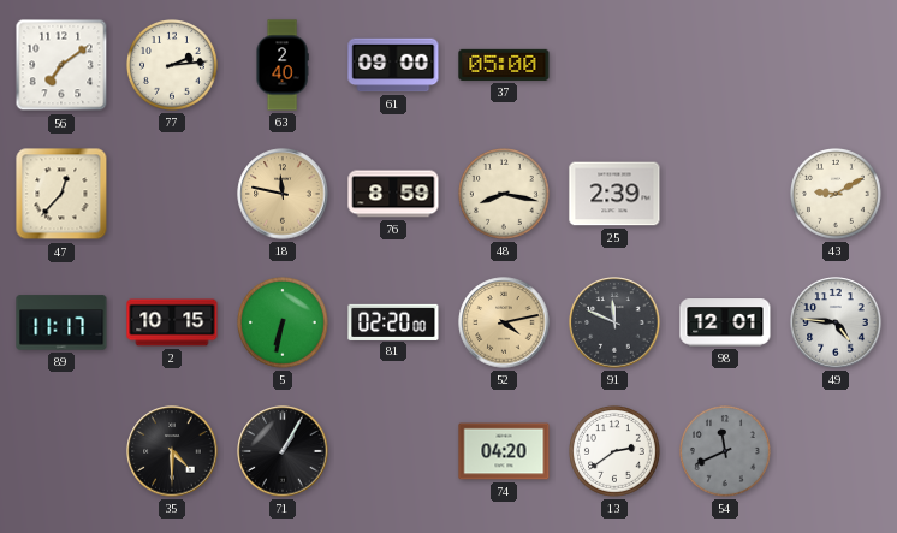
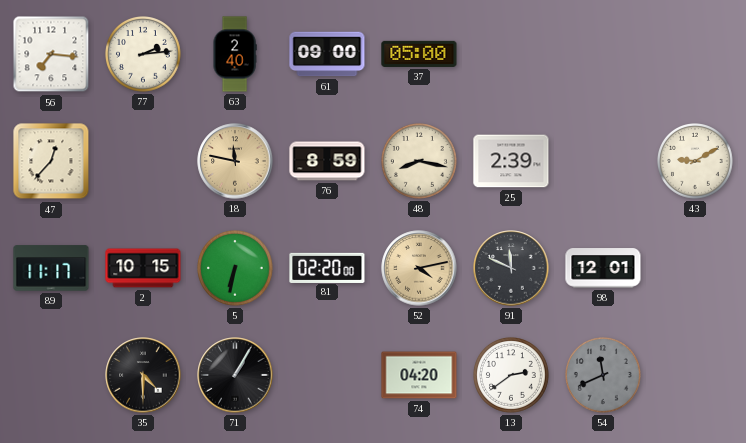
56: 7:09 -> 7:16
49: 4:46 -> none
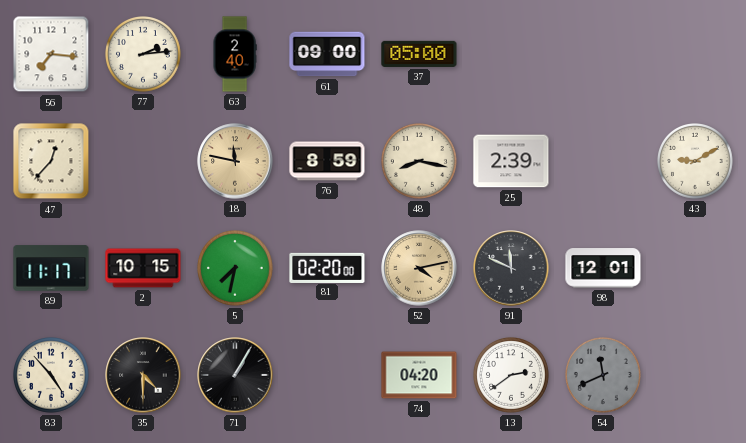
5: 6:32 -> 7:32
83: none -> 4:53
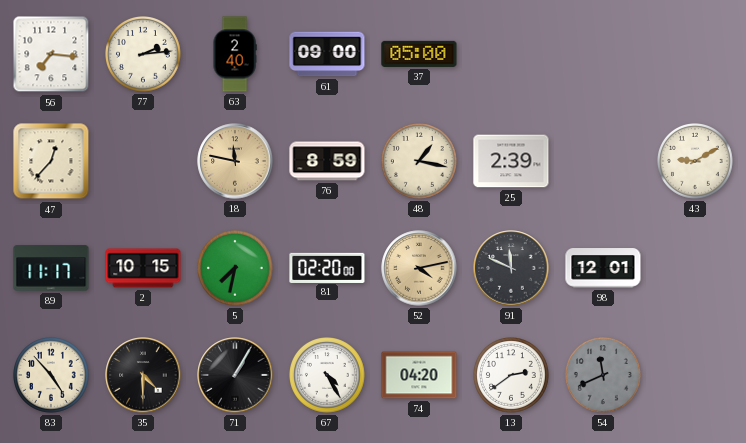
48: 8:17 -> 1:17
67: none -> 4:25
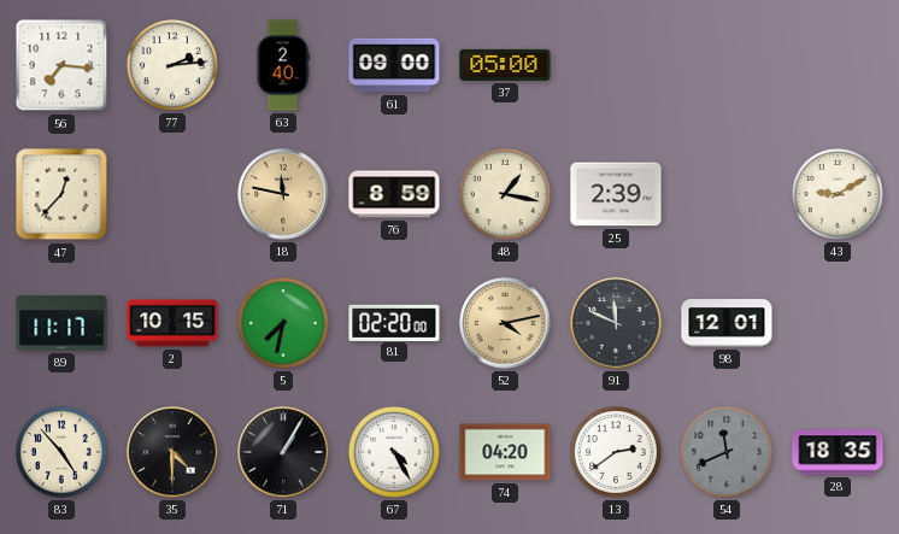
28: none -> 18:35
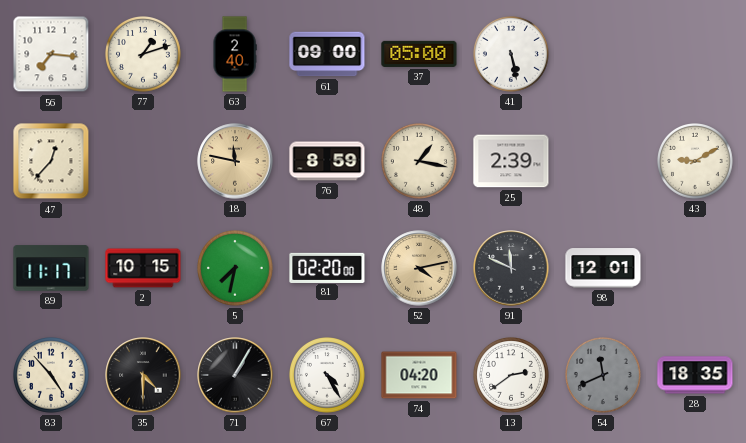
77: 2:14 -> 1:12
41: none -> 5:28
